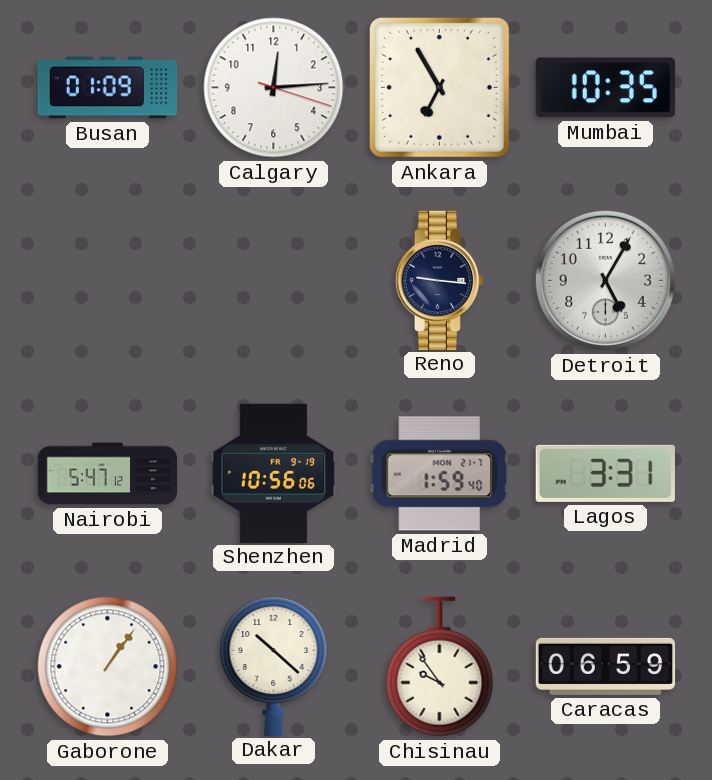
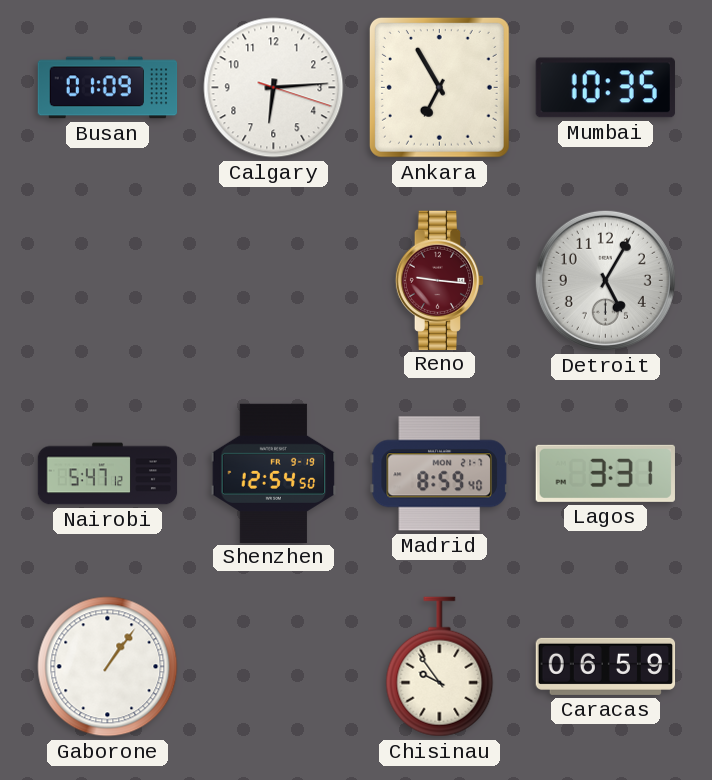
Calgary: 12:14 -> 6:14
Reno dial: navy -> burgundy
Shenzhen: 10:56 -> 12:54
Madrid: 1:59 -> 8:59
Dakar: 10:22 -> none
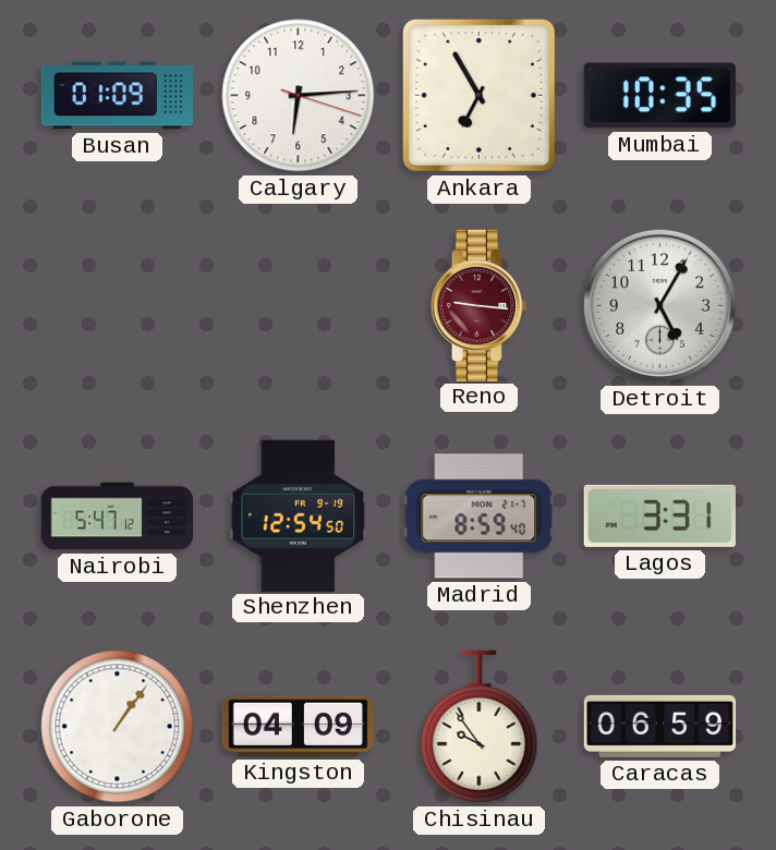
Kingston: none -> 04:09
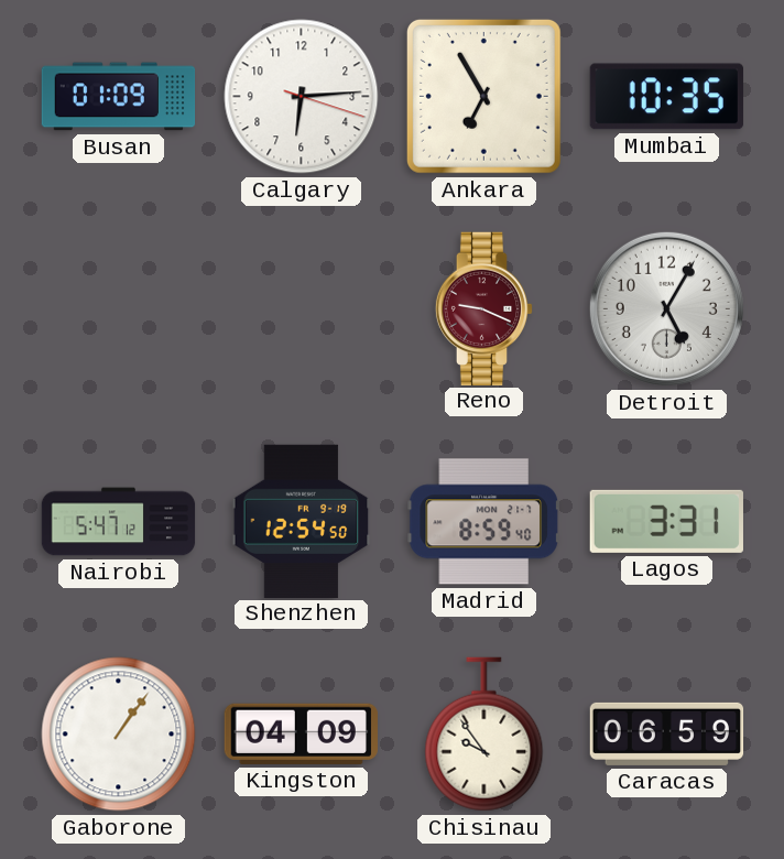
Reno: 9:16 -> 9:19
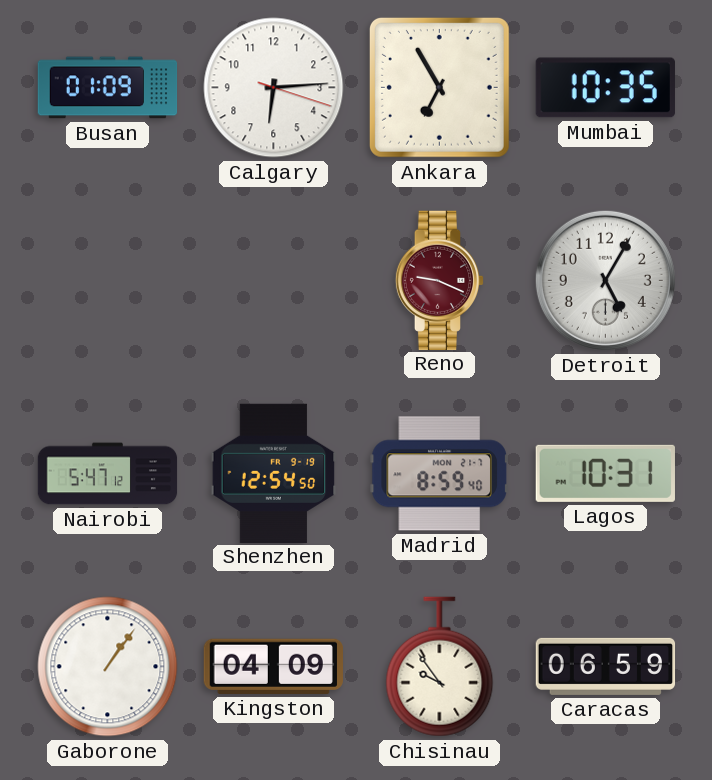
Lagos: 3:31 -> 10:31
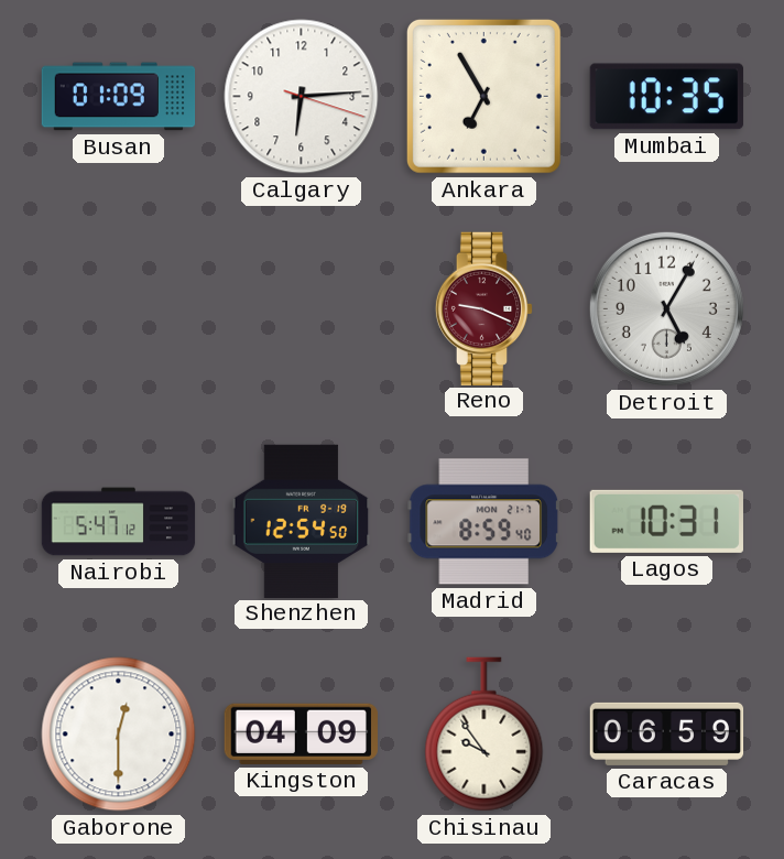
Gaborone: 1:06 -> 12:30
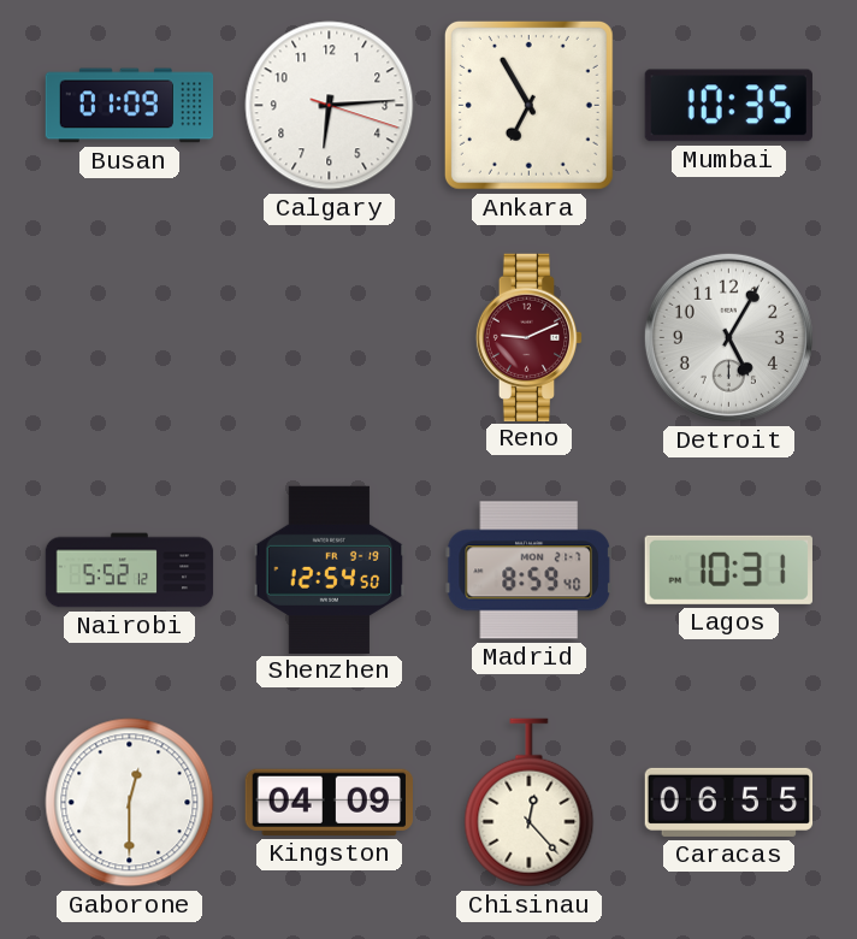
Reno: 9:19 -> 9:11
Nairobi: 5:47 -> 5:52
Chisinau: 9:54 -> 12:23
Caracas: 06:59 -> 06:55
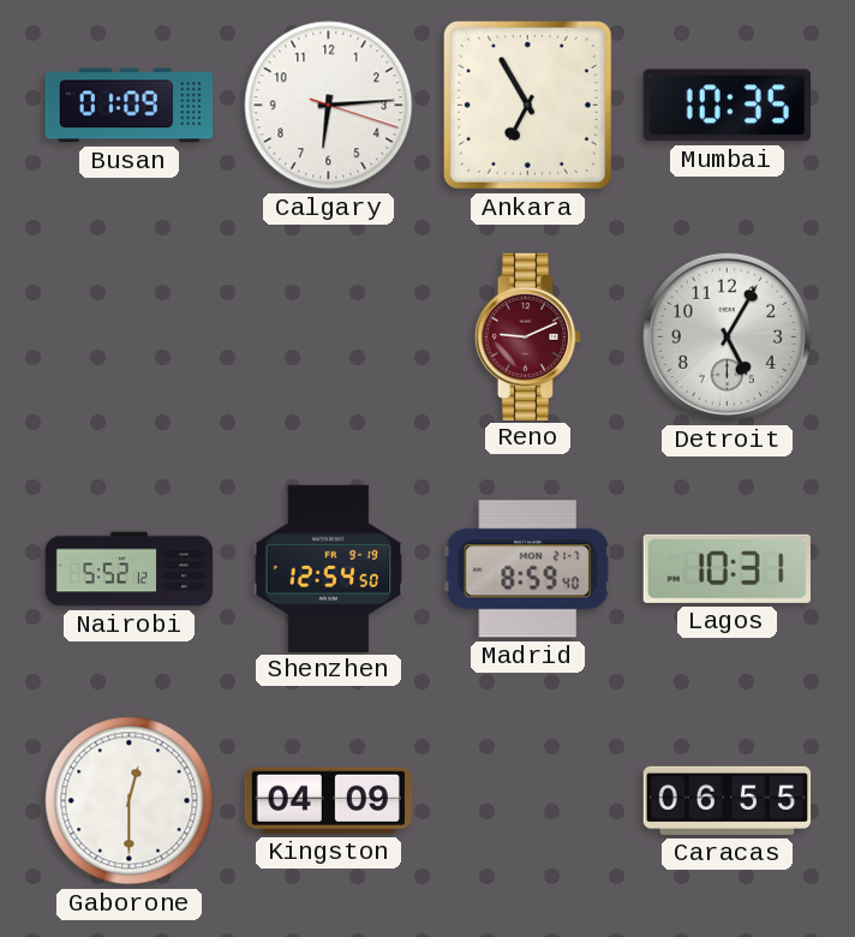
Chisinau: 12:23 -> none
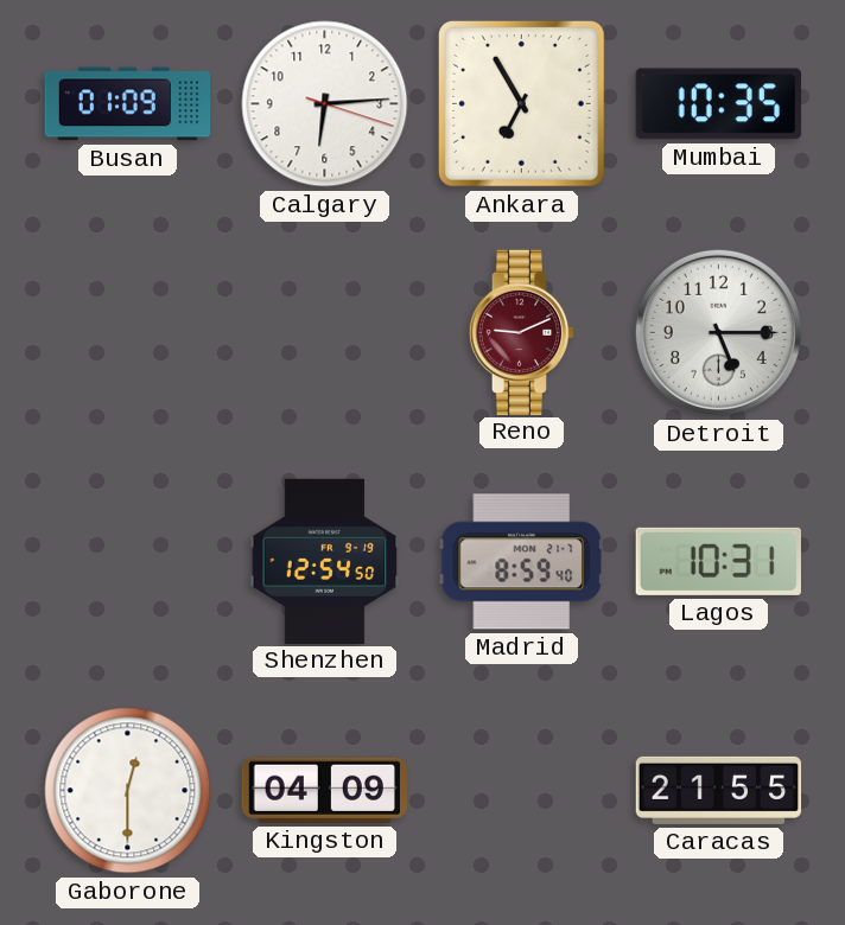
Detroit: 5:05 -> 5:15
Nairobi: 5:52 -> none
Caracas: 06:55 -> 21:55
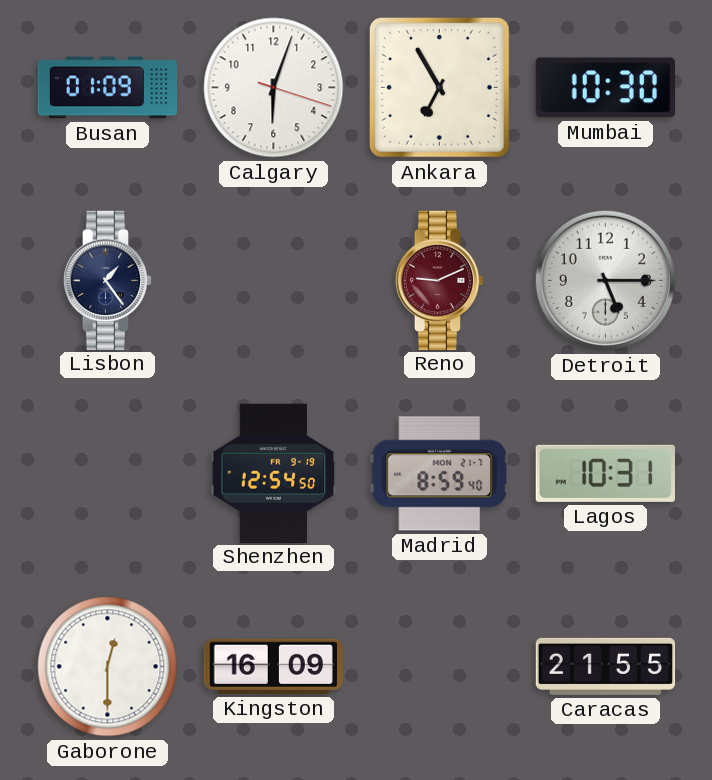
Calgary: 6:14 -> 6:03
Mumbai: 10:35 -> 10:30
Lisbon: none -> 1:24
Kingston: 04:09 -> 16:09
